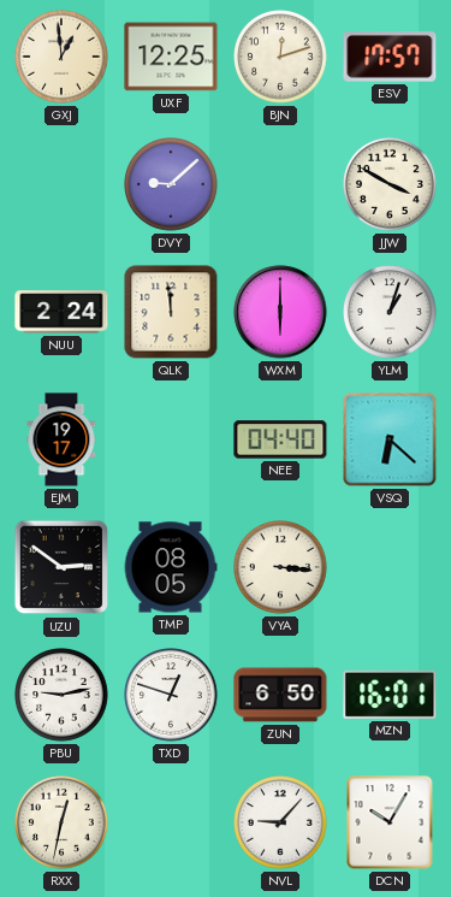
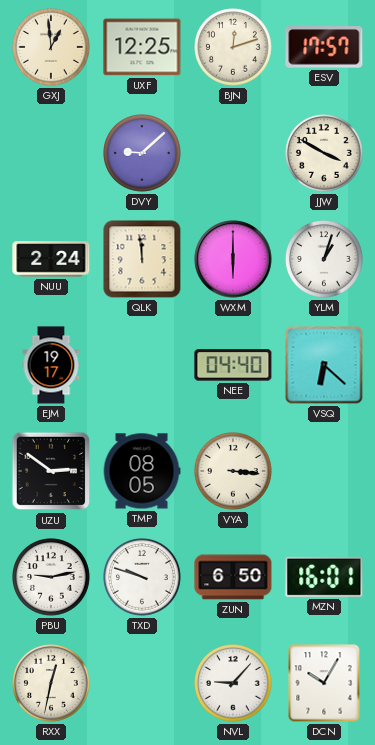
TXD: 12:48 -> 9:48
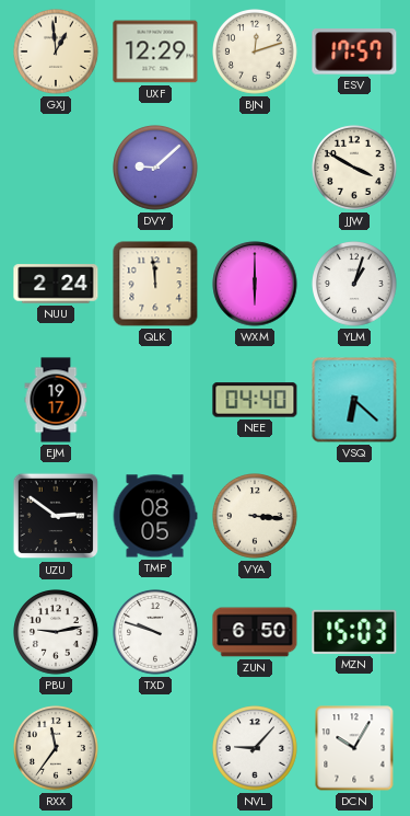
UXF: 12:25 -> 12:29
MZN: 16:01 -> 15:03
RXX: 12:32 -> 11:36
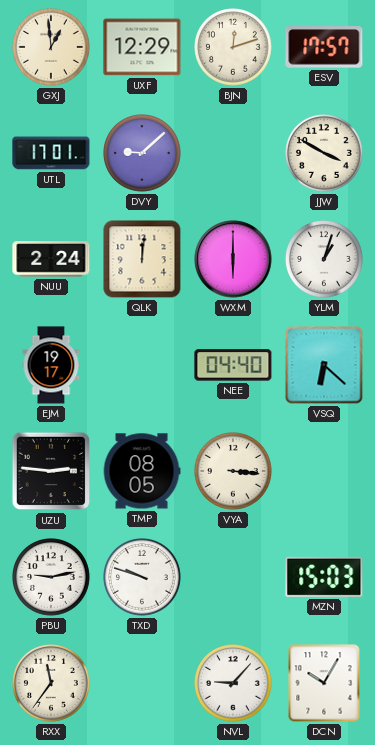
UTL: none -> 17:01
QLK: 11:59 -> 12:01
UZU: 2:51 -> 2:46
ZUN: 6:50 -> none
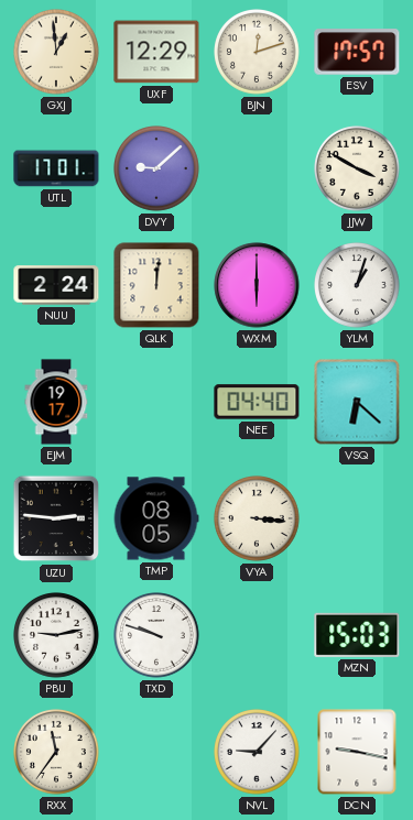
DCN: 10:05 -> 9:17
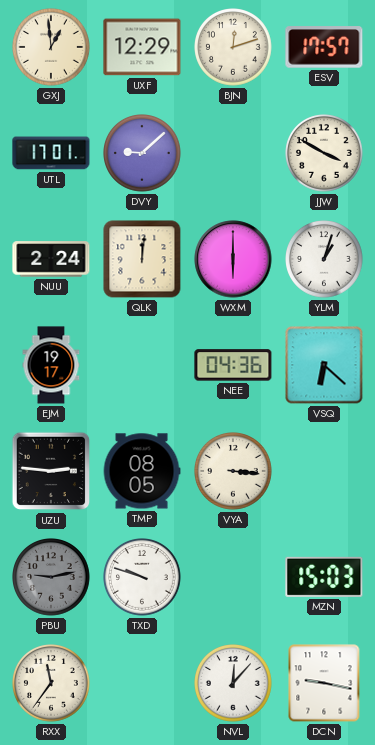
NEE: 04:40 -> 04:36
PBU dial: white -> grey
NVL: 9:07 -> 12:07
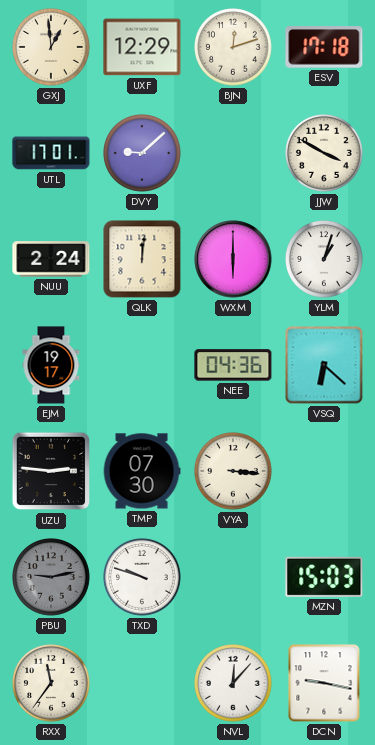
ESV: 17:57 -> 17:18
TMP: 08:05 -> 07:30
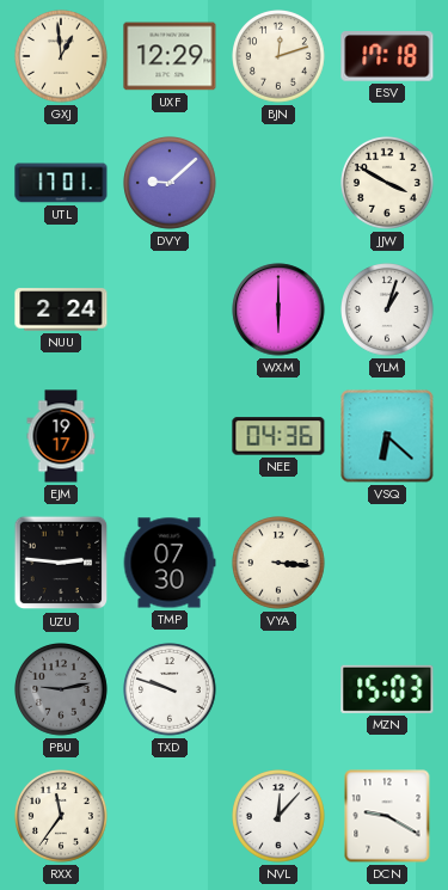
QLK: 12:01 -> none
DCN: 9:17 -> 9:20
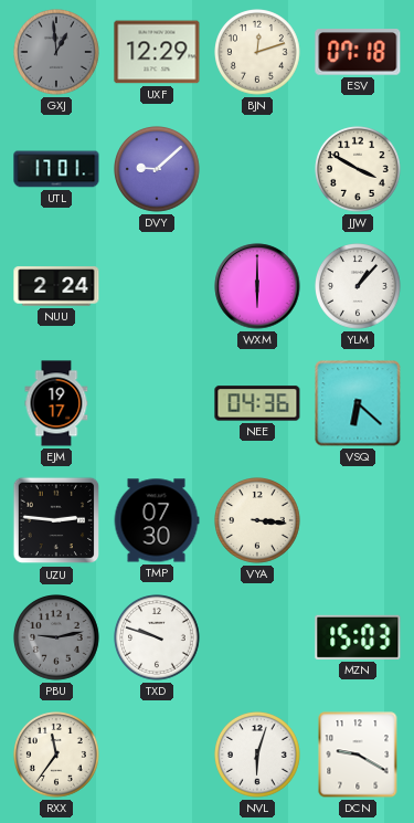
GXJ dial: cream -> grey
ESV: 17:18 -> 07:18
YLM: 1:03 -> 1:07
NVL: 12:07 -> 6:03
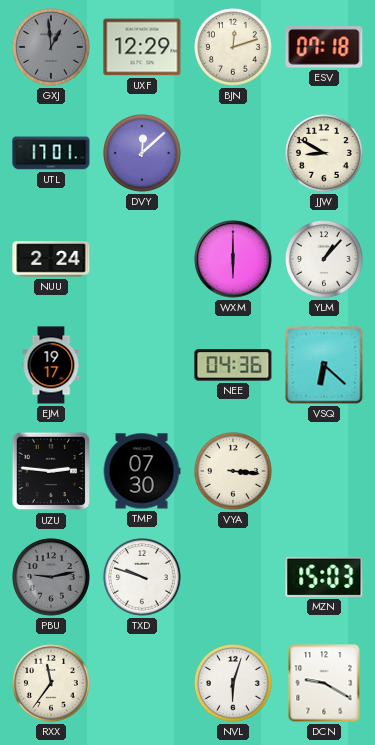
DVY: 9:08 -> 12:08
JJW: 3:50 -> 8:50
